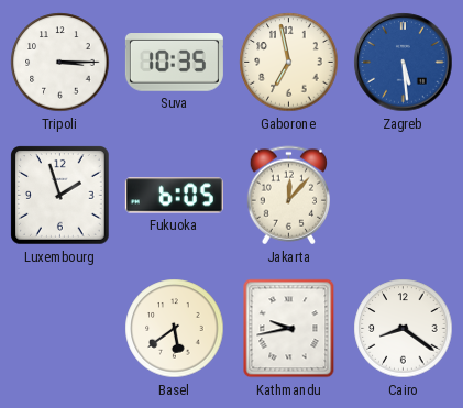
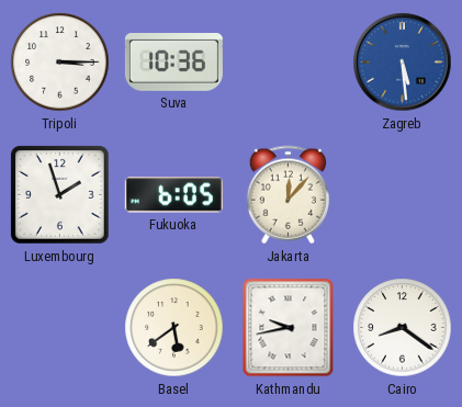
Suva: 10:35 -> 10:36
Gaborone: 6:58 -> none
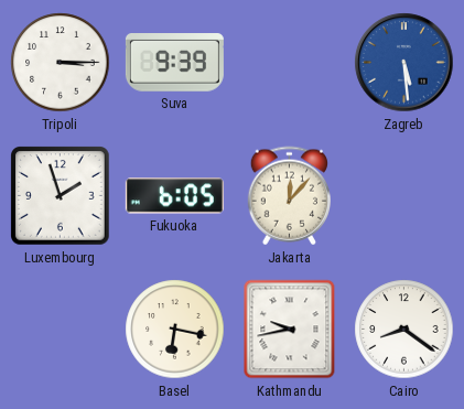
Suva: 10:36 -> 9:39
Basel: 5:39 -> 6:17
